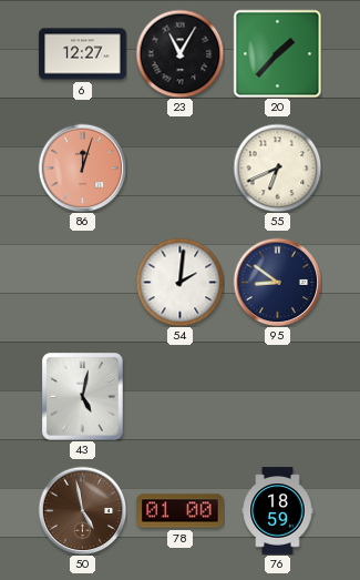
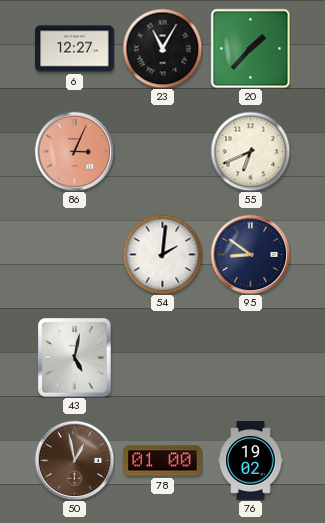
86: 12:03 -> 3:04
50: 4:58 -> 12:58
76: 18:59 -> 19:02
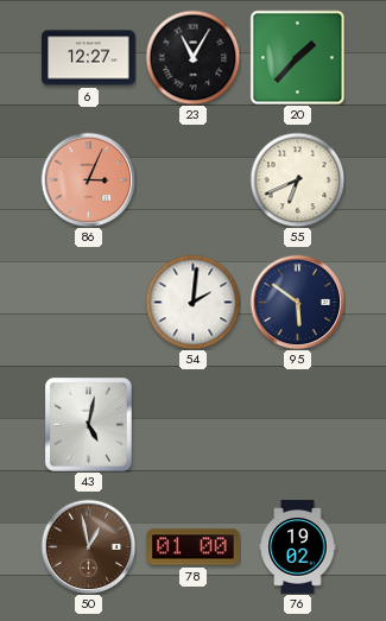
95: 8:51 -> 5:51
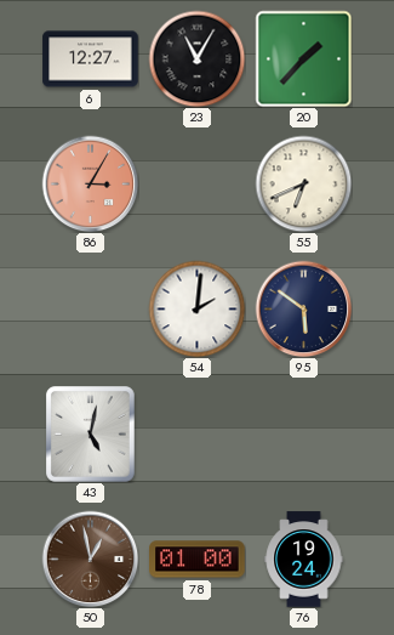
86: 3:04 -> 3:05
76: 19:02 -> 19:24
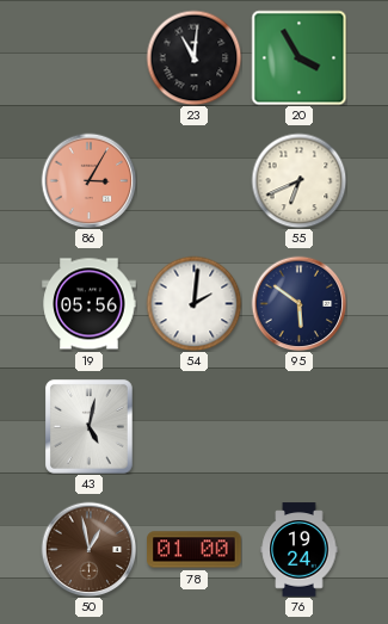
6: 12:27 -> none
23: 11:05 -> 11:01
20: 1:37 -> 3:55
19: none -> 05:56
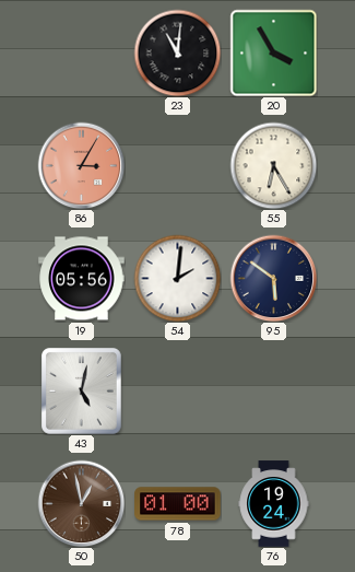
55: 6:41 -> 6:25
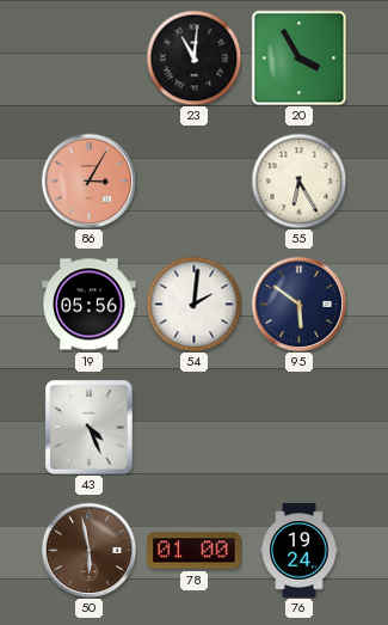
43: 5:02 -> 4:26
50: 12:58 -> 5:58
